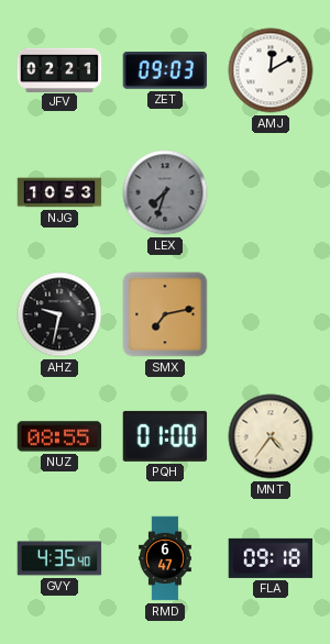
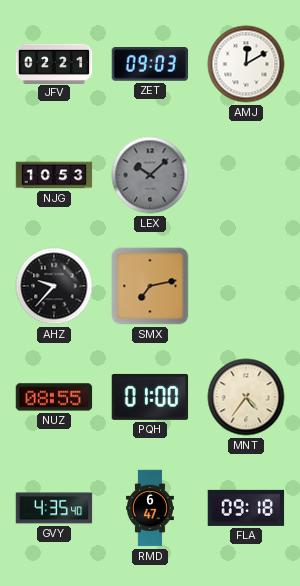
LEX: 7:33 -> 10:08
AHZ: 9:32 -> 9:37
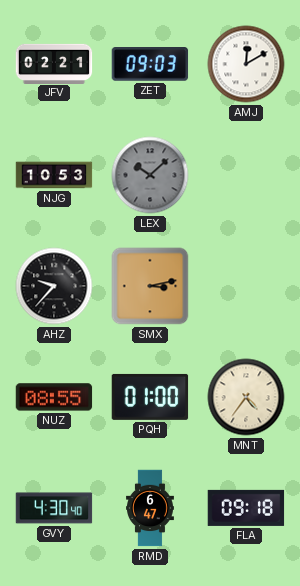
SMX: 7:13 -> 3:13
GVY: 4:35 -> 4:30
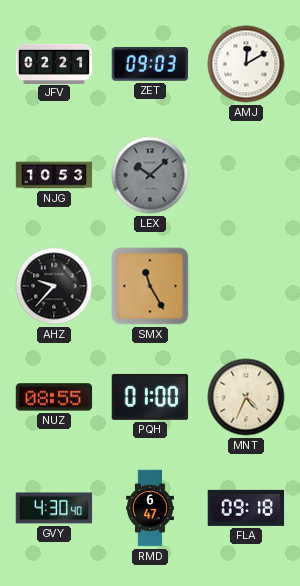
SMX: 3:13 -> 11:25
MNT: 4:36 -> 4:34
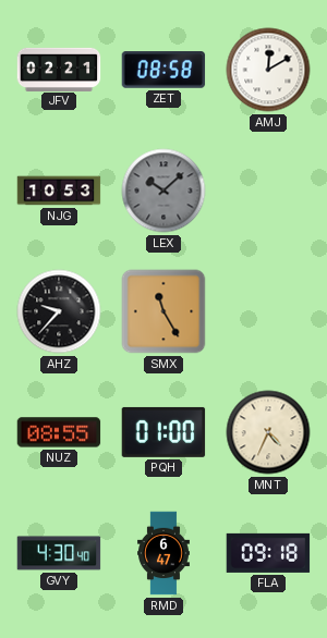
ZET: 09:03 -> 08:58
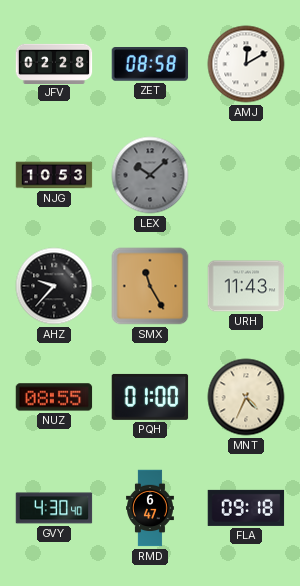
JFV: 02:21 -> 02:28
URH: none -> 11:43
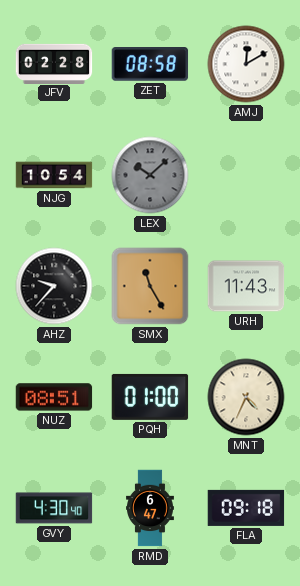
NJG: 10:53 -> 10:54
NUZ: 08:55 -> 08:51
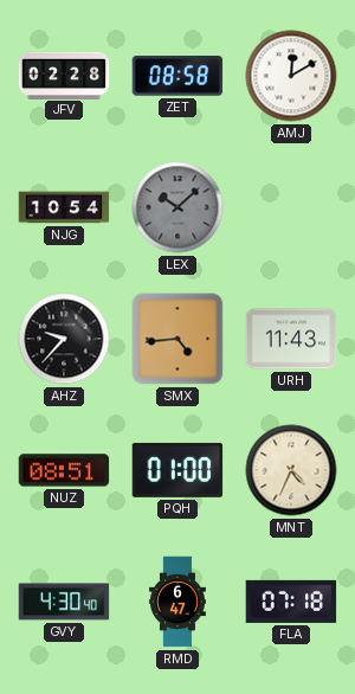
SMX: 11:25 -> 4:44
FLA: 09:18 -> 07:18
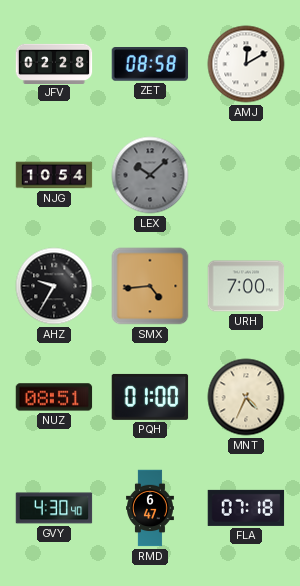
AHZ: 9:37 -> 9:35
URH: 11:43 -> 7:00
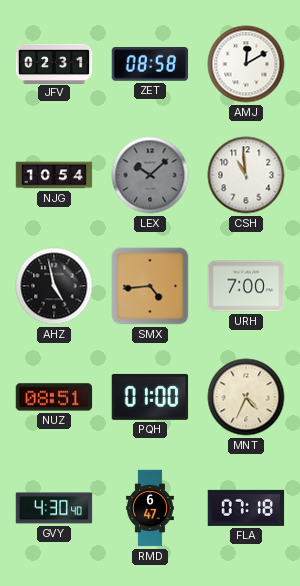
JFV: 02:28 -> 02:31
CSH: none -> 10:59
AHZ: 9:35 -> 4:58
